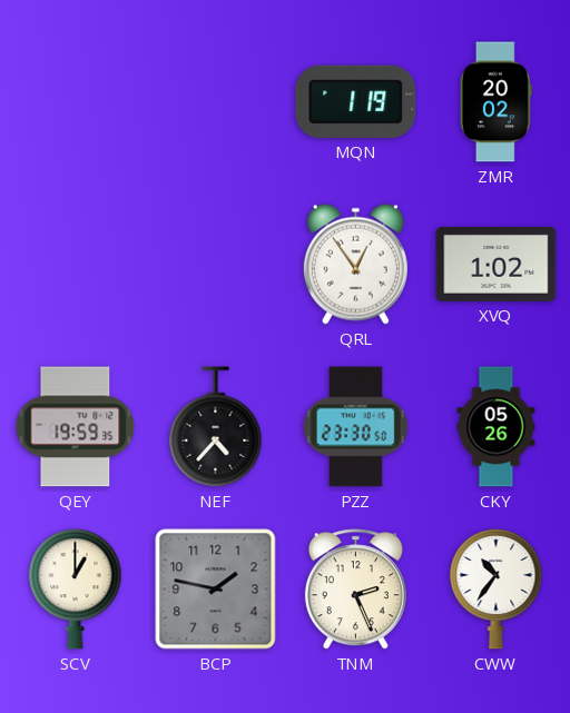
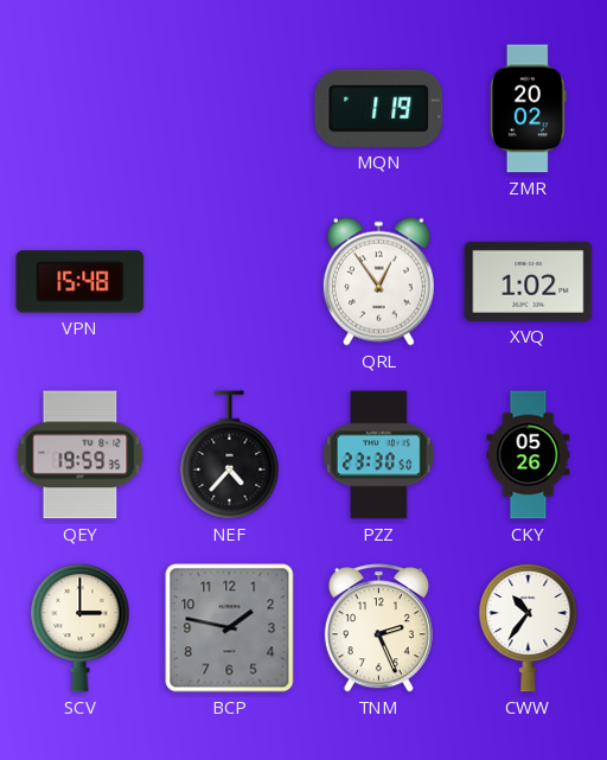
VPN: none -> 15:48
SCV: 1:00 -> 3:00
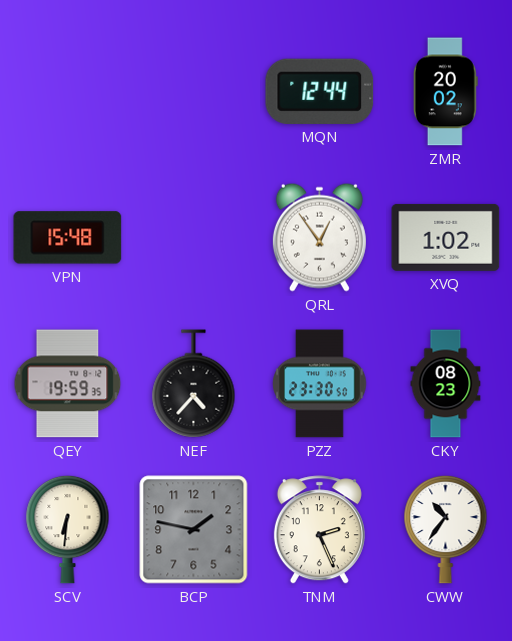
MQN: 1:19 -> 12:44
CKY: 05:26 -> 08:23
SCV: 3:00 -> 6:31
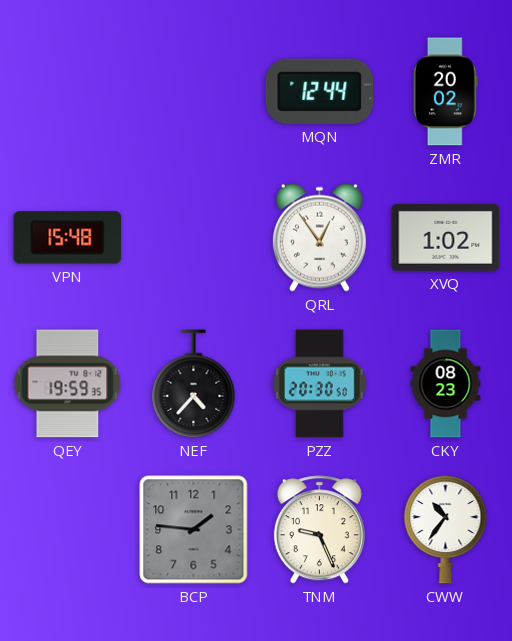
PZZ: 23:30 -> 20:30
SCV: 6:31 -> none
BCP: 1:47 -> 1:46
TNM: 2:26 -> 9:26
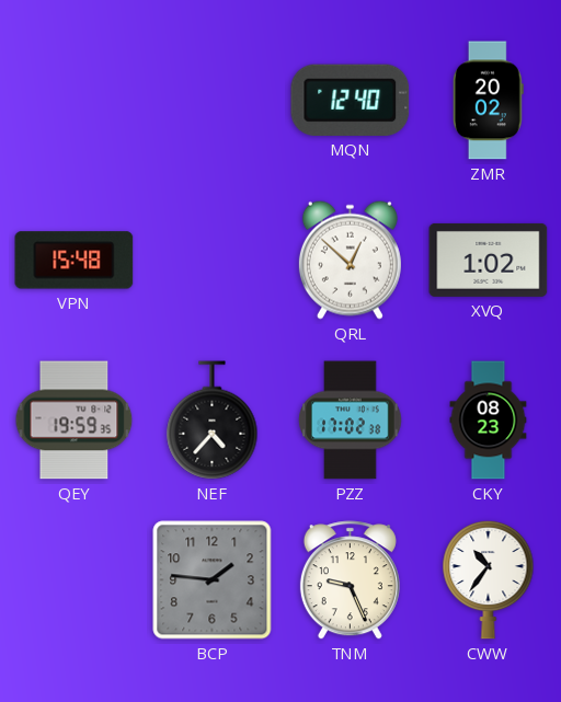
MQN: 12:44 -> 12:40
QRL: 12:54 -> 12:52
PZZ: 20:30 -> 17:02
